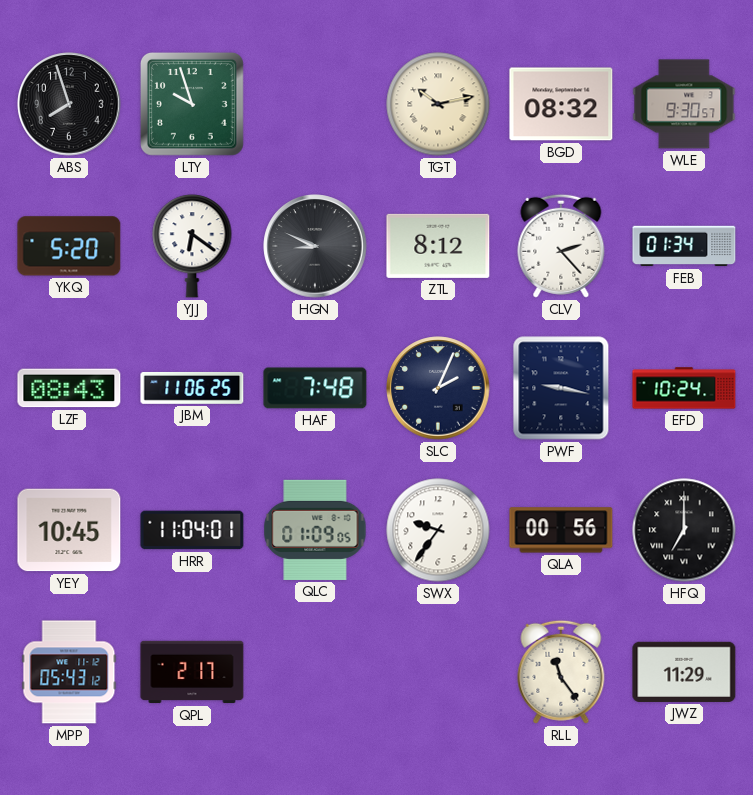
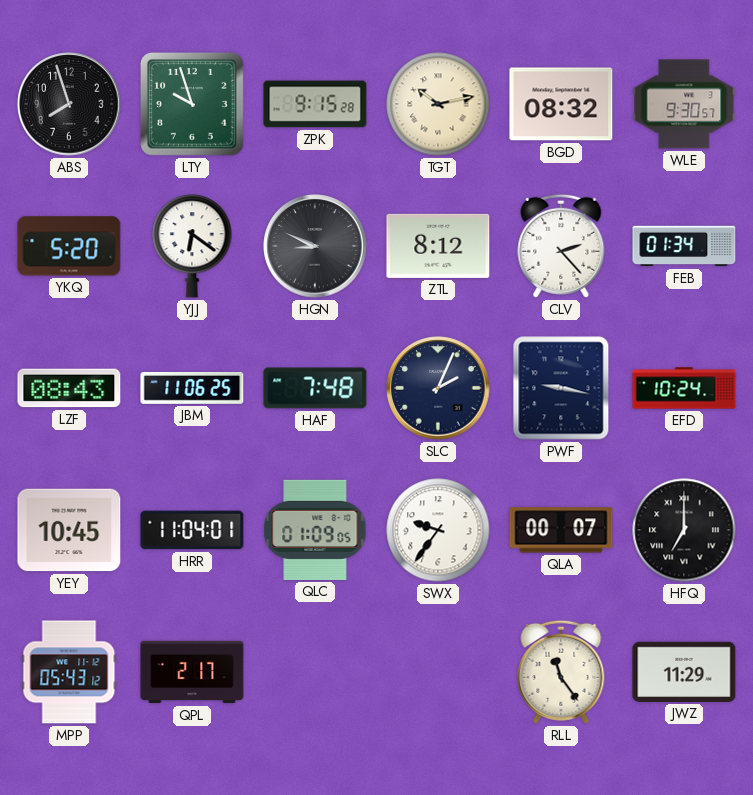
ZPK: none -> 9:15
QLA: 00:56 -> 00:07
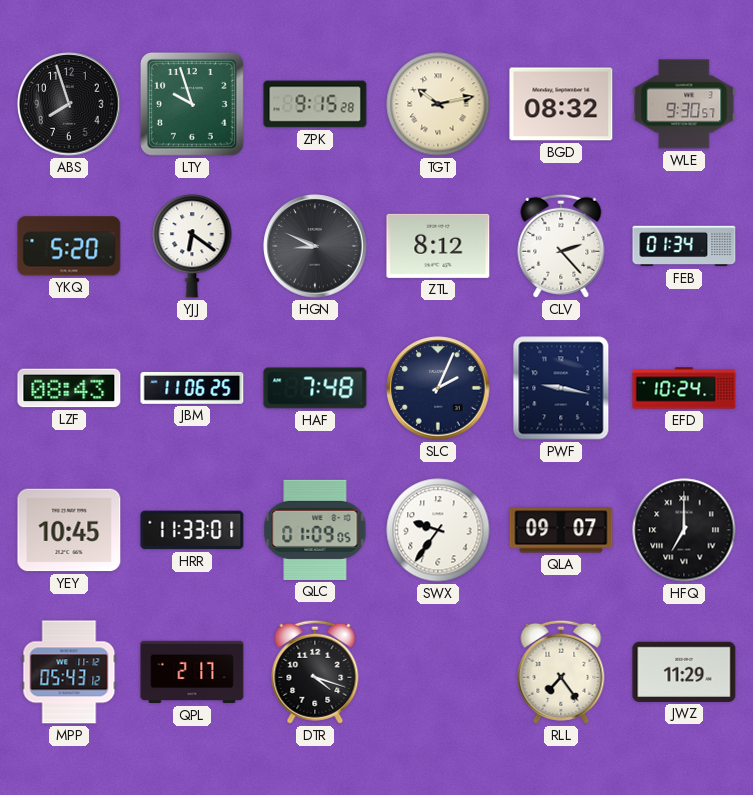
HRR: 11:04 -> 11:33
QLA: 00:07 -> 09:07
DTR: none -> 4:18
RLL: 11:24 -> 7:24
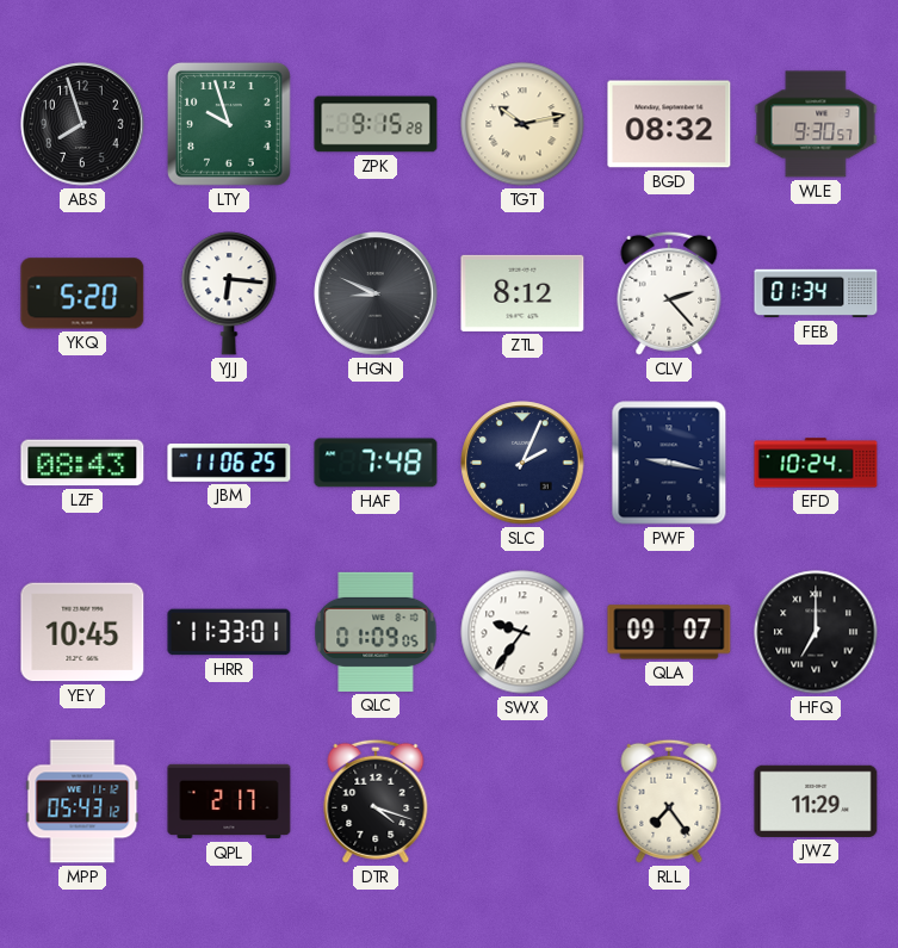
YJJ: 6:21 -> 6:16
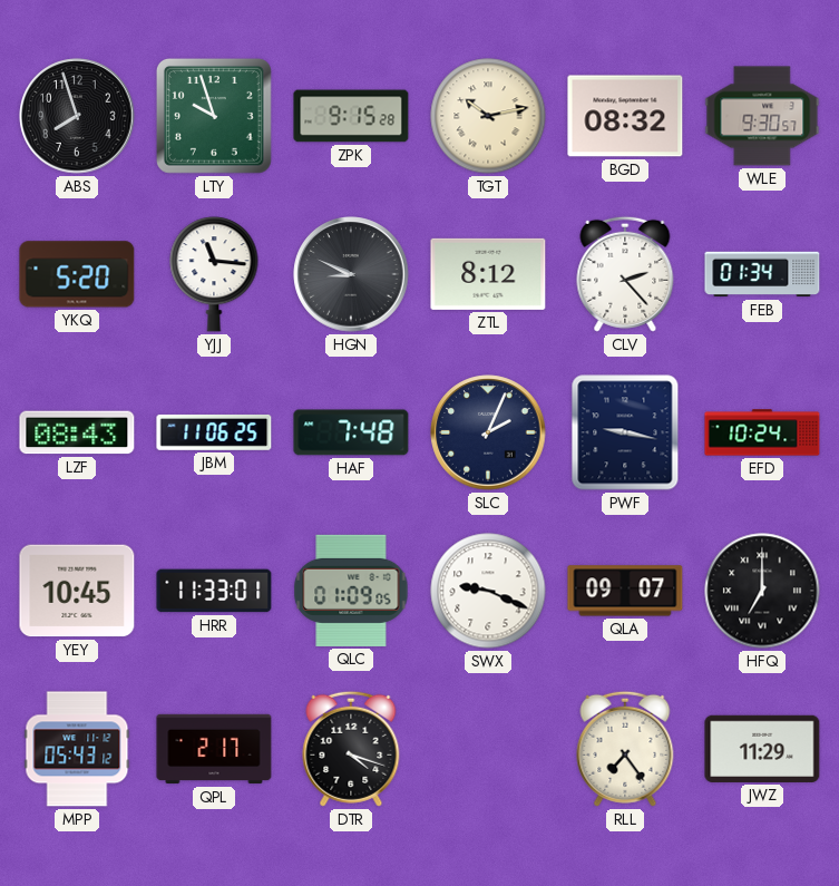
YJJ: 6:16 -> 11:16
SWX: 9:36 -> 9:19
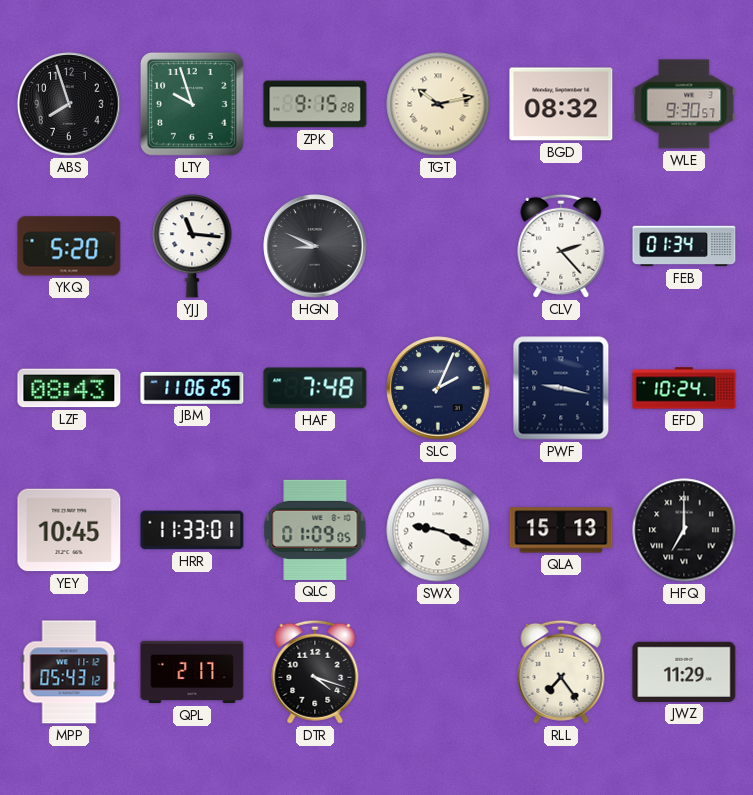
ZTL: 8:12 -> none
QLA: 09:07 -> 15:13
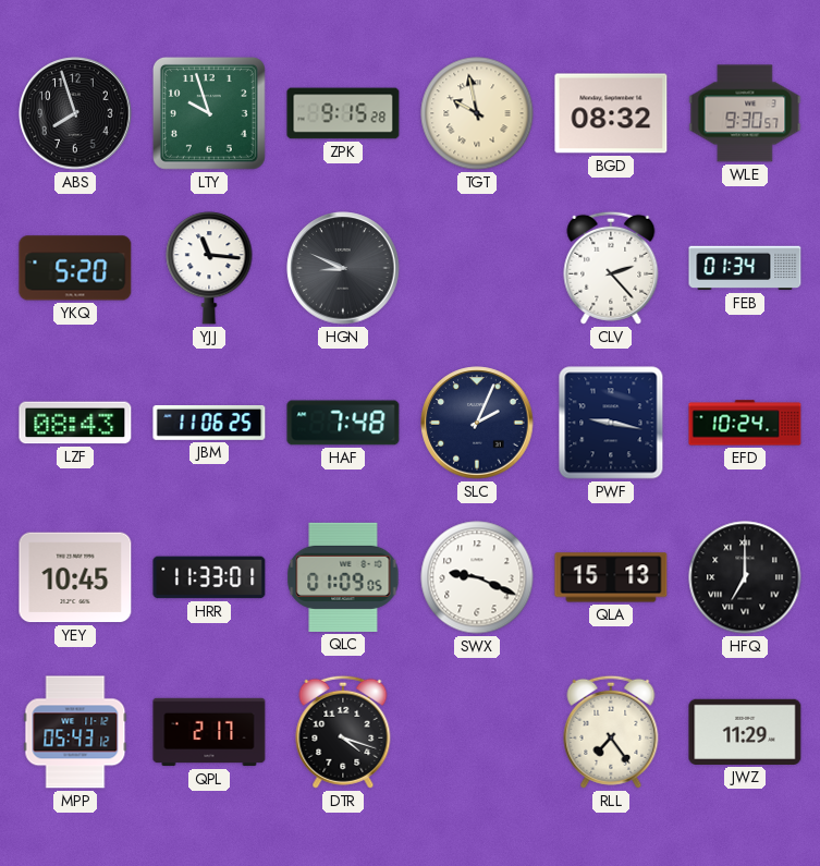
TGT: 10:13 -> 9:58
